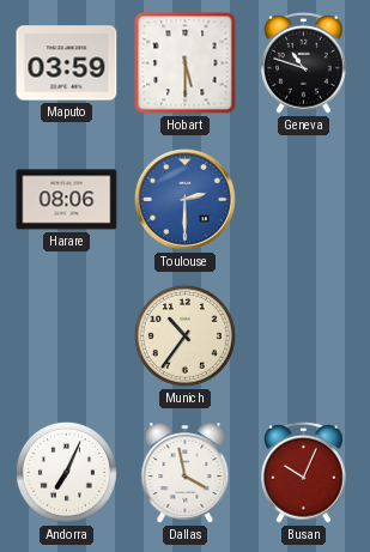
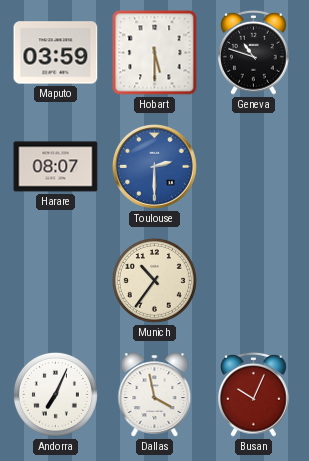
Harare: 08:06 -> 08:07
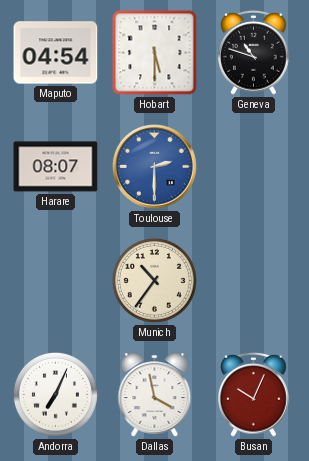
Maputo: 03:59 -> 04:54
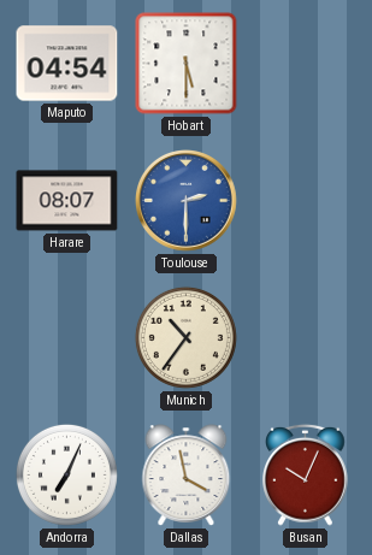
Geneva: 10:48 -> none
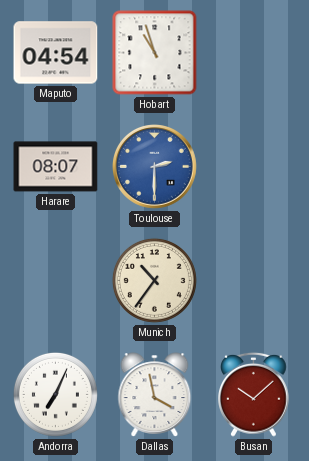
Hobart: 5:30 -> 10:57
Busan: 10:04 -> 10:08
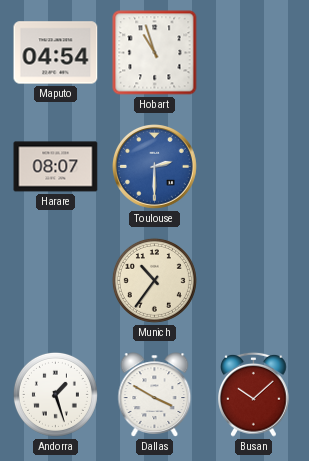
Andorra: 7:04 -> 1:27
Dallas: 3:58 -> 3:50
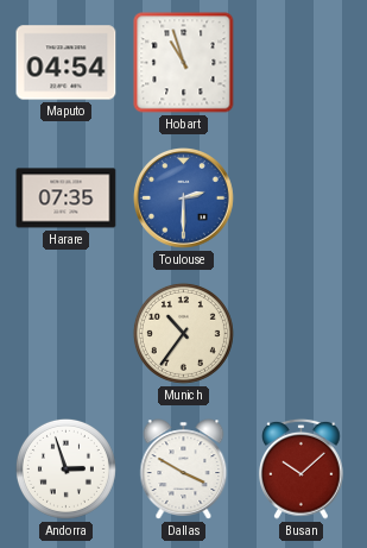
Harare: 08:07 -> 07:35
Andorra: 1:27 -> 2:57
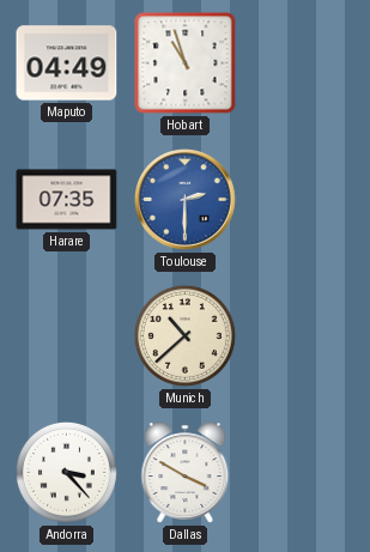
Maputo: 04:54 -> 04:49
Munich: 10:36 -> 10:38
Andorra: 2:57 -> 3:23
Busan: 10:08 -> none
